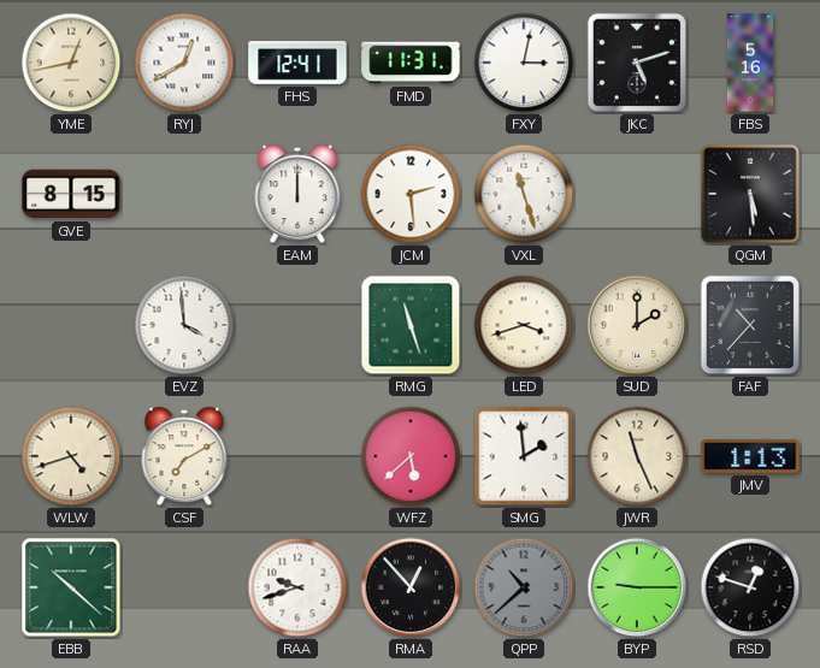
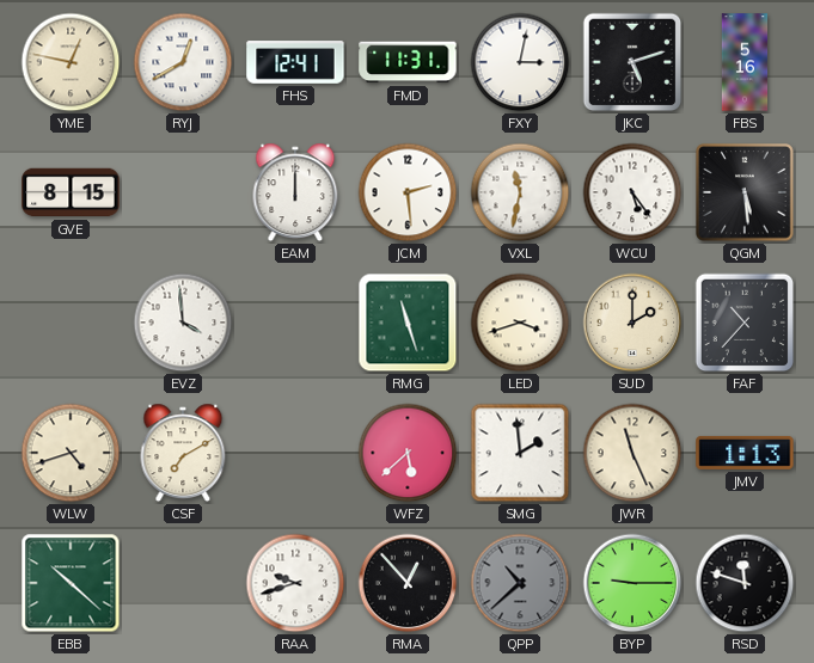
YME: 12:43 -> 12:47
VXL: 11:27 -> 11:32
WCU: none -> 5:24
RSD: 12:48 -> 11:48
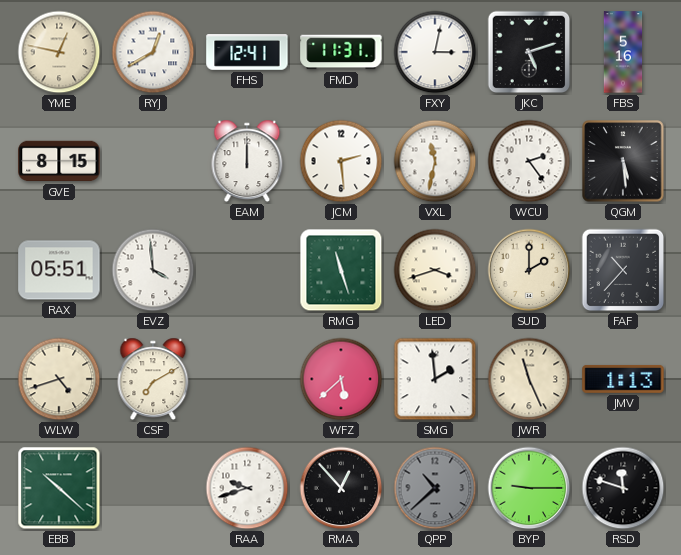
WCU: 5:24 -> 2:24
RAX: none -> 05:51
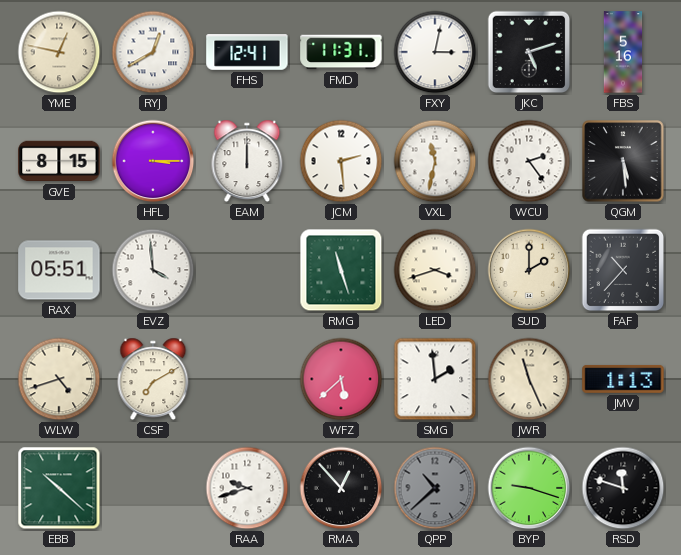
HFL: none -> 3:15
BYP: 9:15 -> 9:18
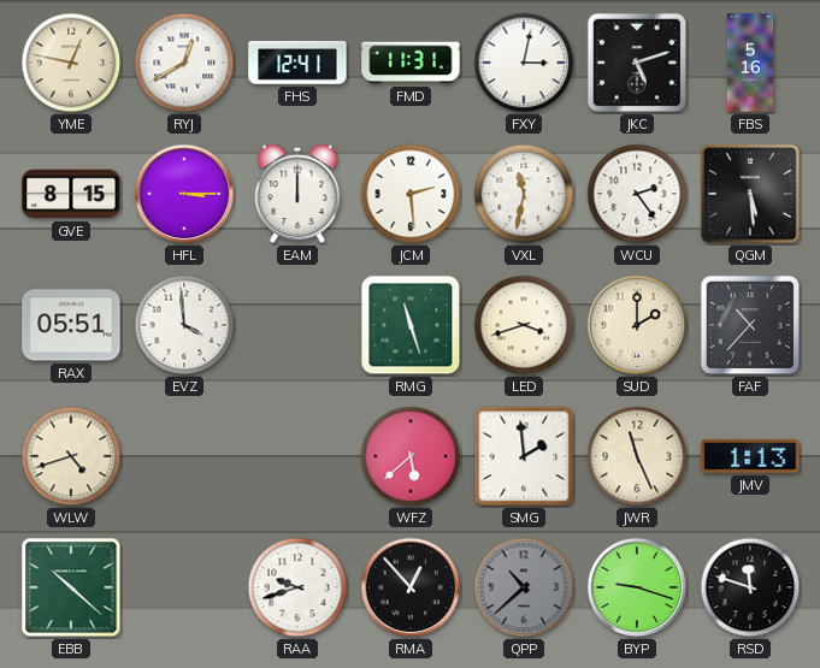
CSF: 7:10 -> none
